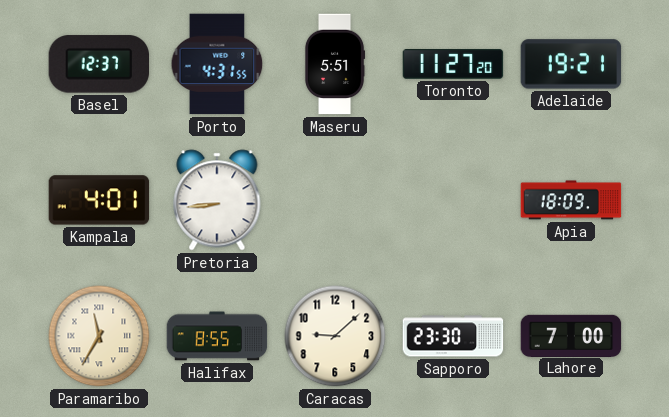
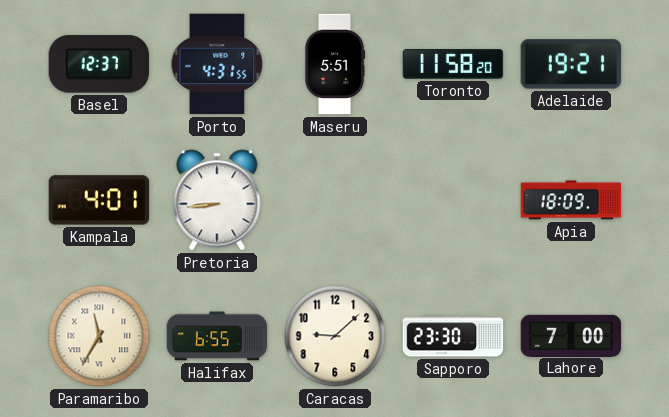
Toronto: 11:27 -> 11:58
Halifax: 8:55 -> 6:55
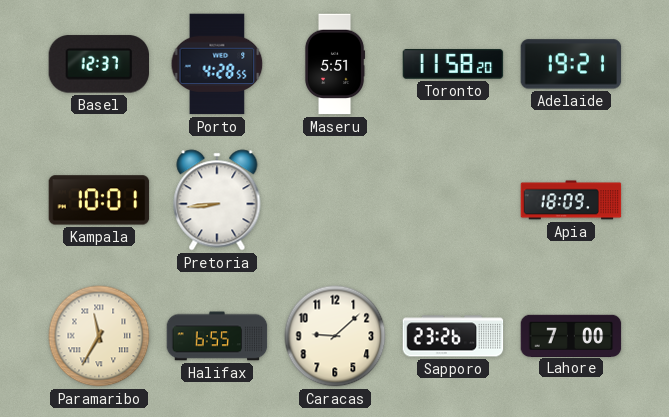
Porto: 4:31 -> 4:28
Kampala: 4:01 -> 10:01
Sapporo: 23:30 -> 23:26
